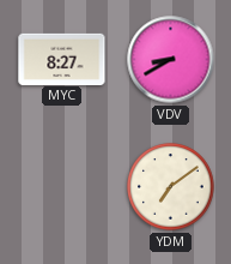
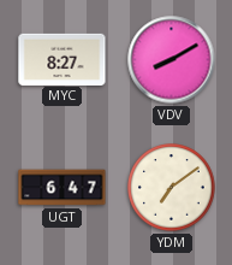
VDV: 8:40 -> 8:10
UGT: none -> 6:47
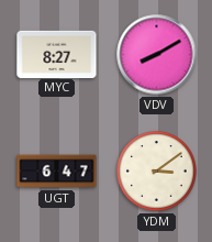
YDM: 7:09 -> 3:09
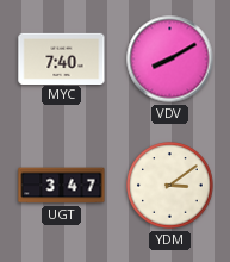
MYC: 8:27 -> 7:40
UGT: 6:47 -> 3:47
